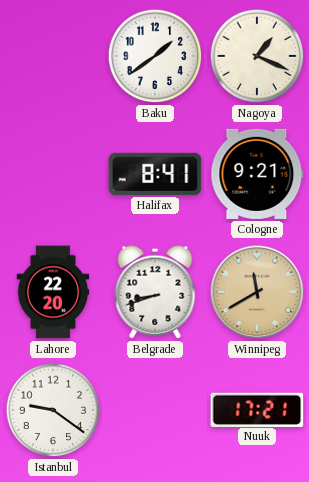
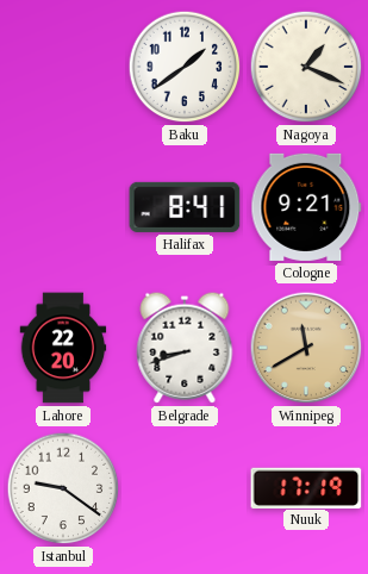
Nuuk: 17:21 -> 17:19
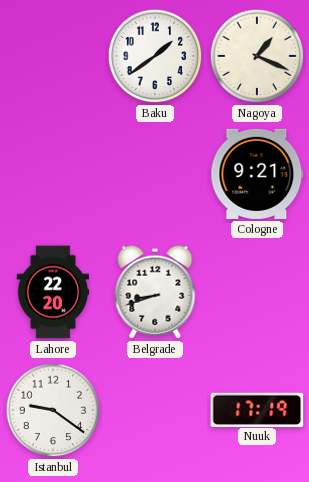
Halifax: 8:41 -> none
Winnipeg: 11:40 -> none
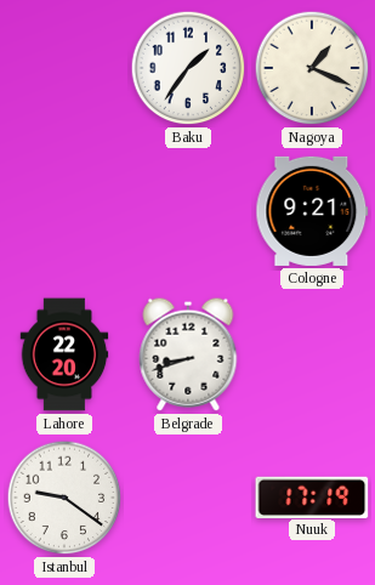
Baku: 1:39 -> 1:36
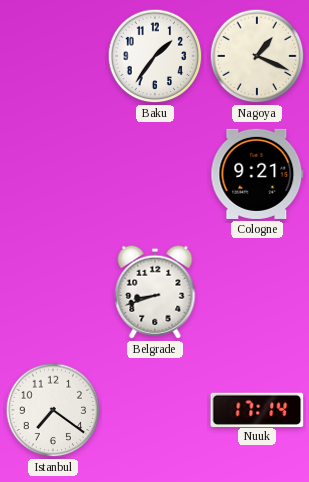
Lahore: 22:20 -> none
Istanbul: 9:21 -> 7:21
Nuuk: 17:19 -> 17:14
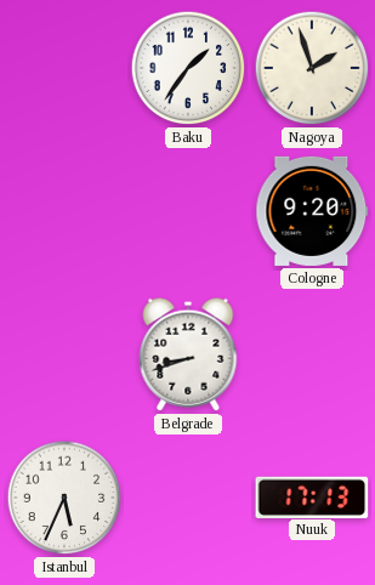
Nagoya: 1:19 -> 1:57
Cologne: 9:21 -> 9:20
Istanbul: 7:21 -> 5:34
Nuuk: 17:14 -> 17:13
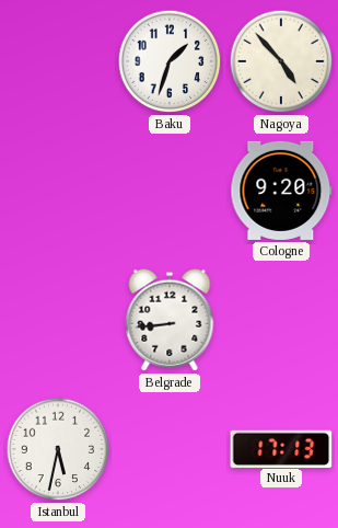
Baku: 1:36 -> 1:33
Nagoya: 1:57 -> 4:53
Belgrade: 8:42 -> 8:44
Istanbul: 5:34 -> 5:32
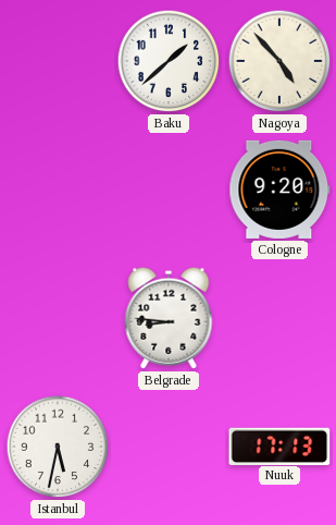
Baku: 1:33 -> 1:38
Belgrade: 8:44 -> 8:46
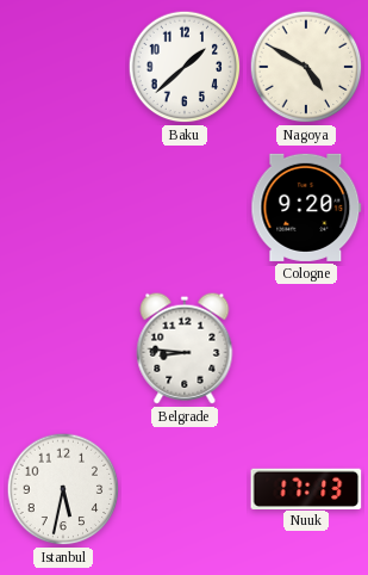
Nagoya: 4:53 -> 4:50
